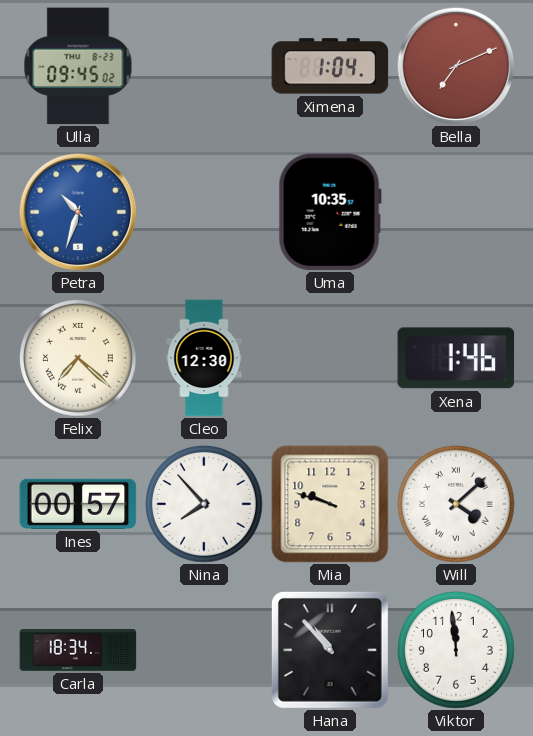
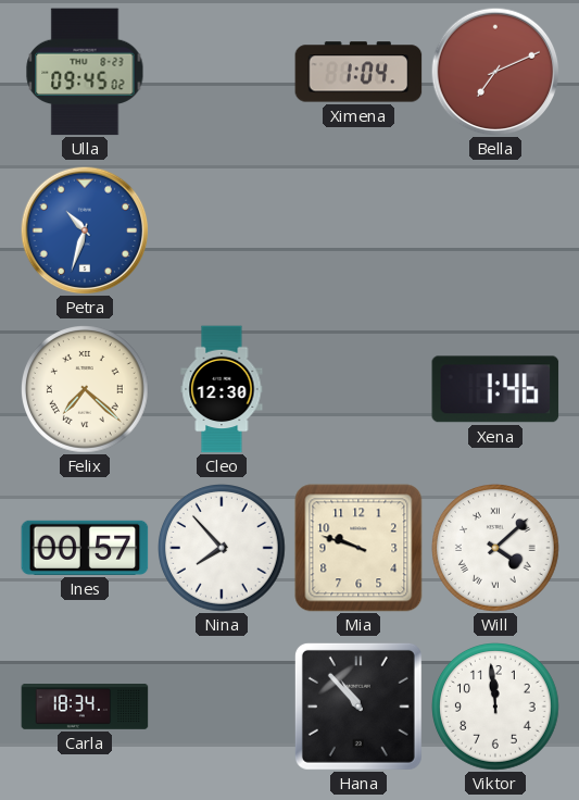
Uma: 10:35 -> none
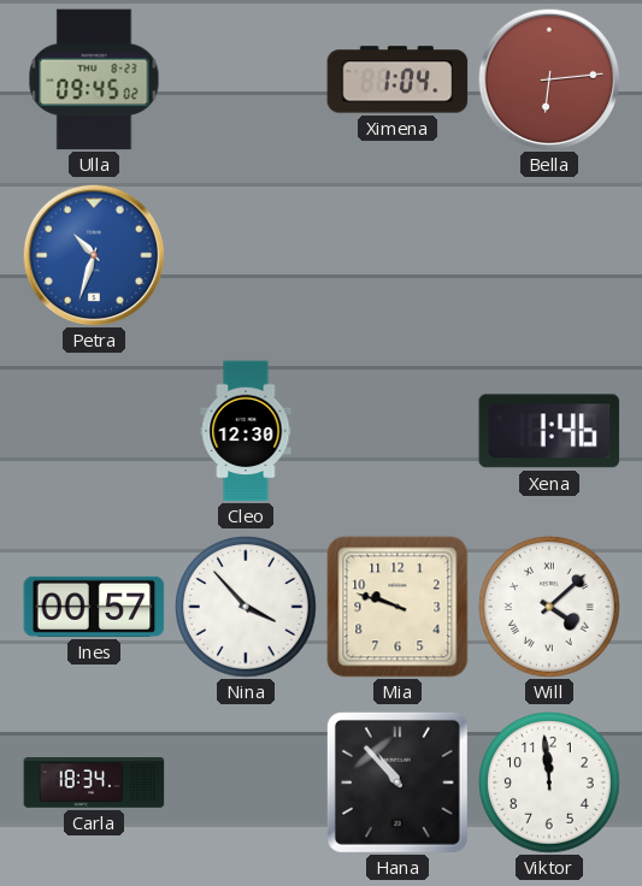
Bella: 7:11 -> 6:14
Felix: 7:22 -> none
Nina: 7:53 -> 3:53
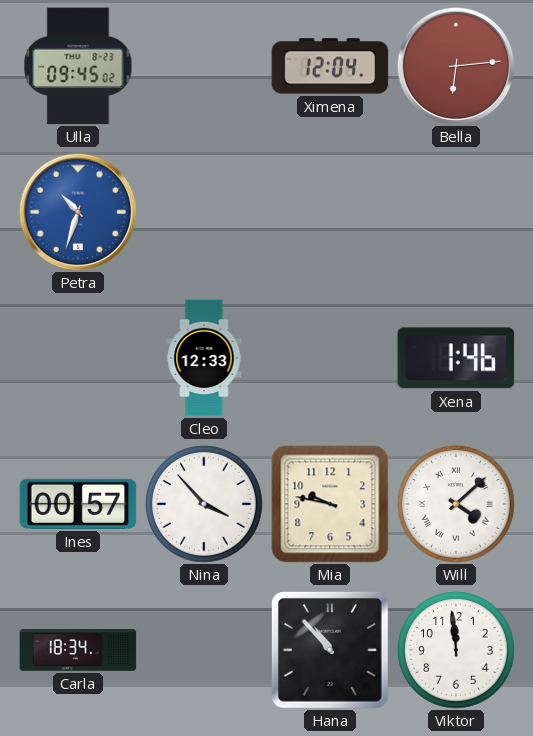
Ximena: 1:04 -> 12:04
Cleo: 12:30 -> 12:33
Mia: 9:48 -> 9:47
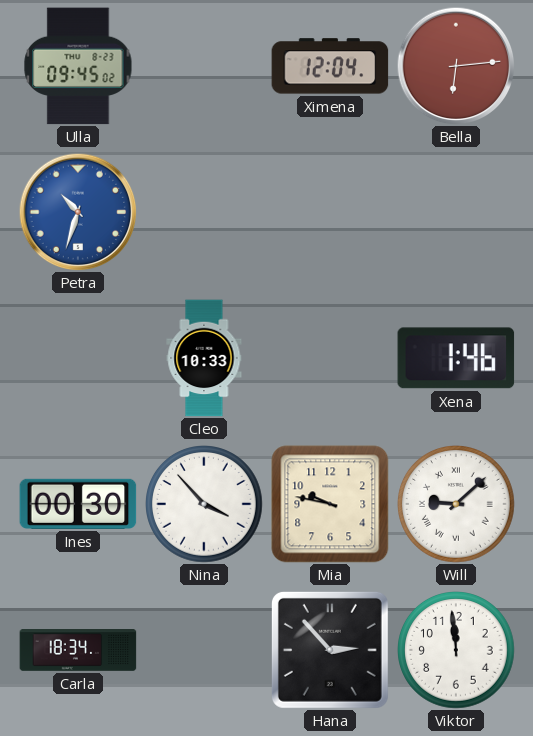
Cleo: 12:33 -> 10:33
Ines: 00:57 -> 00:30
Will: 4:08 -> 9:08
Hana: 10:53 -> 2:53
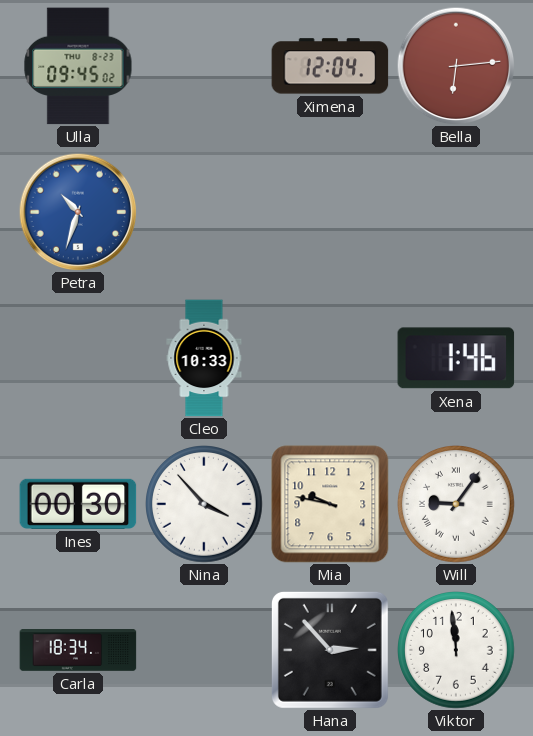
Will: 9:08 -> 9:06
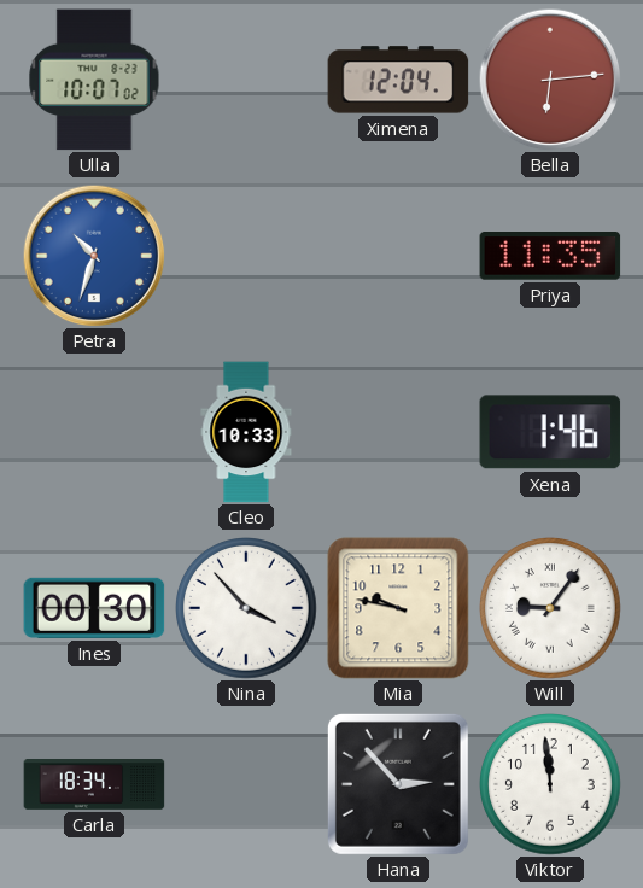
Ulla: 09:45 -> 10:07
Priya: none -> 11:35
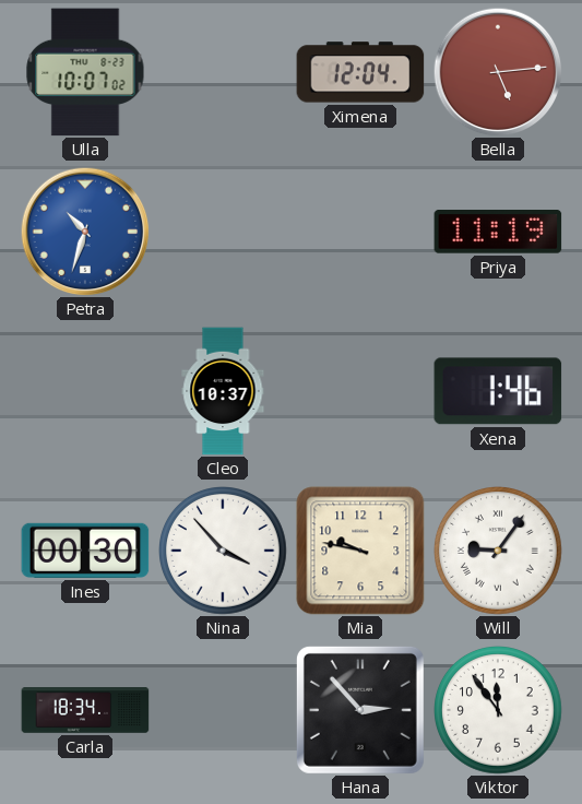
Bella: 6:14 -> 5:14
Priya: 11:35 -> 11:19
Cleo: 10:33 -> 10:37
Viktor: 11:59 -> 11:54
